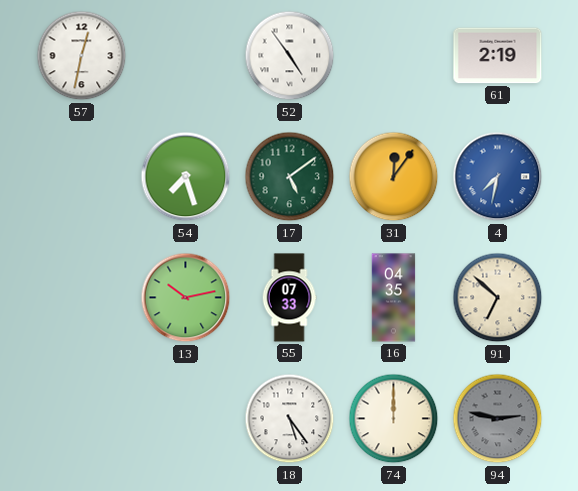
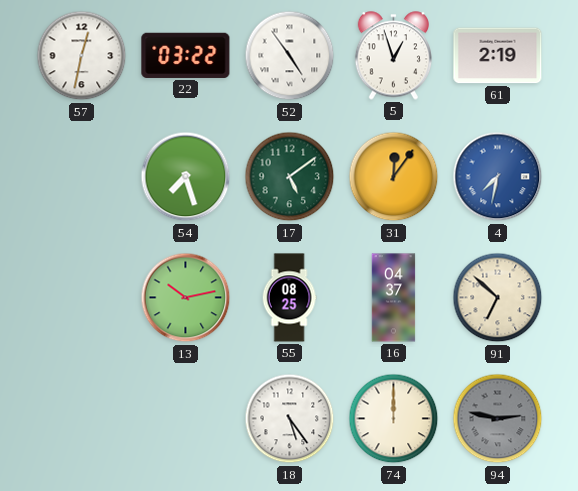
22: none -> 03:22
5: none -> 12:57
55: 07:33 -> 08:25
16: 04:35 -> 04:37
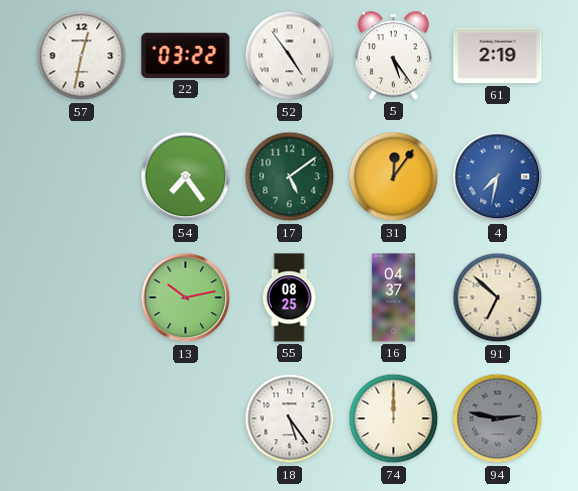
5: 12:57 -> 5:24
54: 7:27 -> 7:24
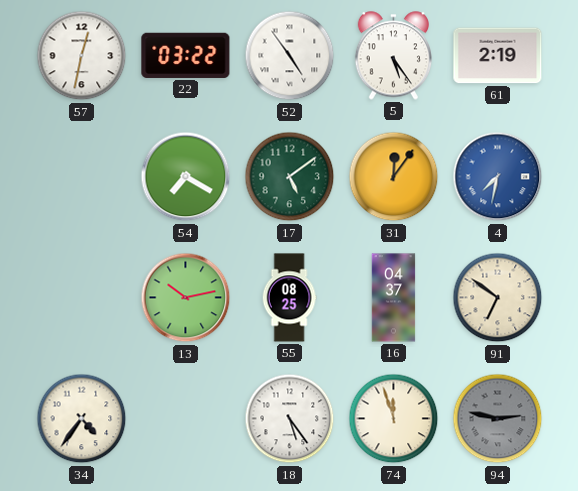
54: 7:24 -> 7:20
91: 6:52 -> 6:51
34: none -> 4:36
74: 12:00 -> 11:57
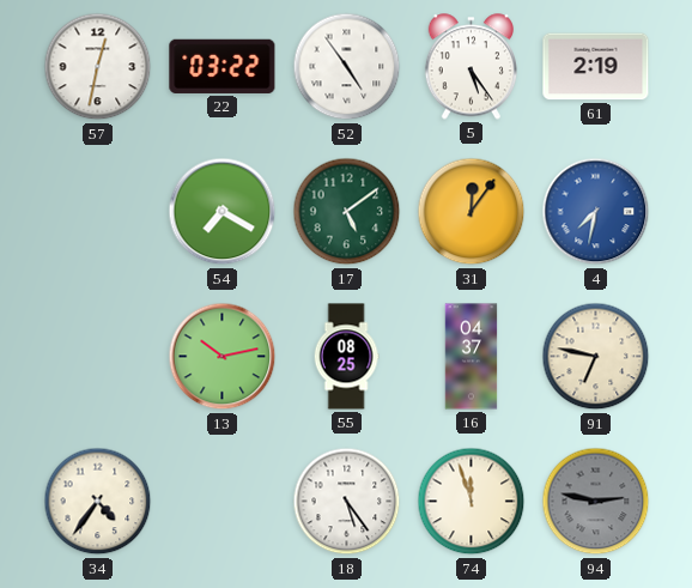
91: 6:51 -> 6:47
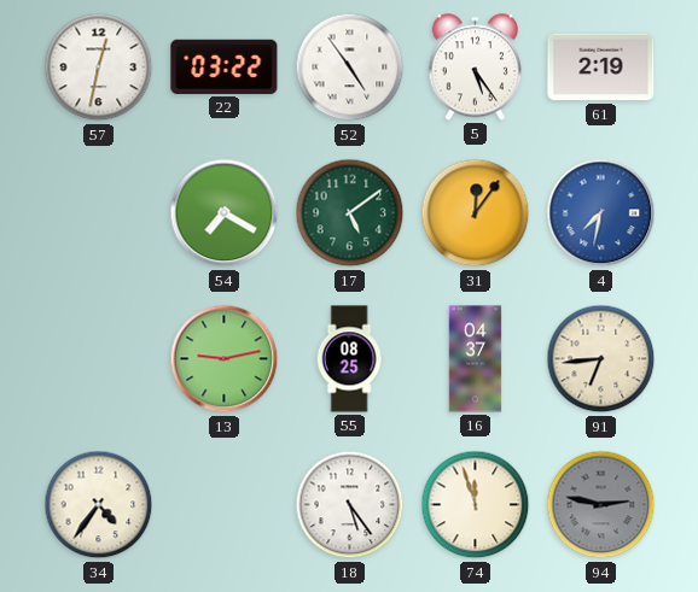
13: 10:13 -> 9:13
91: 6:47 -> 6:44
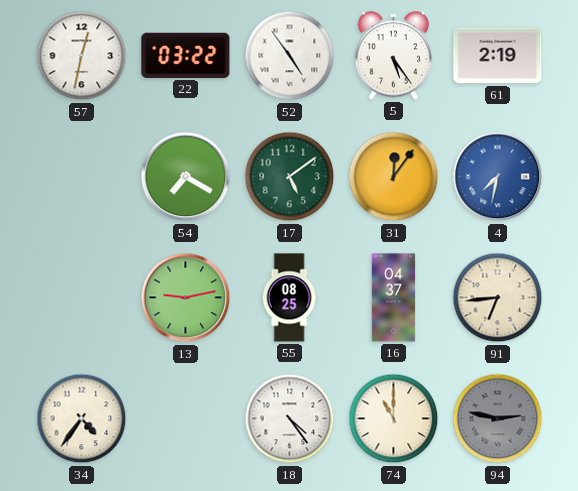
18: 5:24 -> 4:24
74: 11:57 -> 11:00
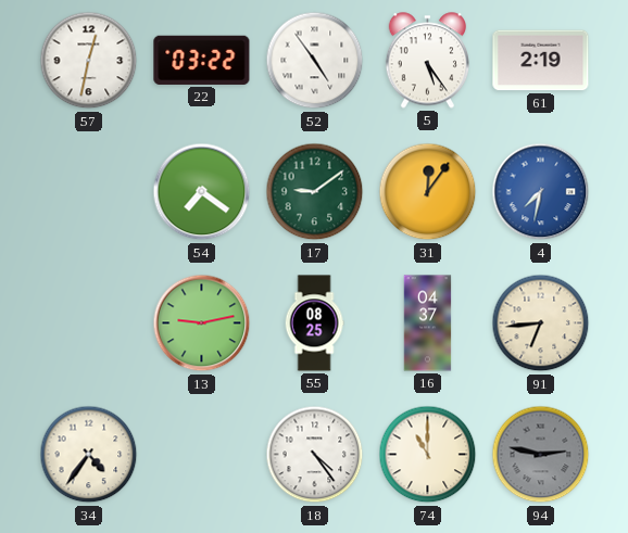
54: 7:20 -> 7:21
17: 5:09 -> 9:09
